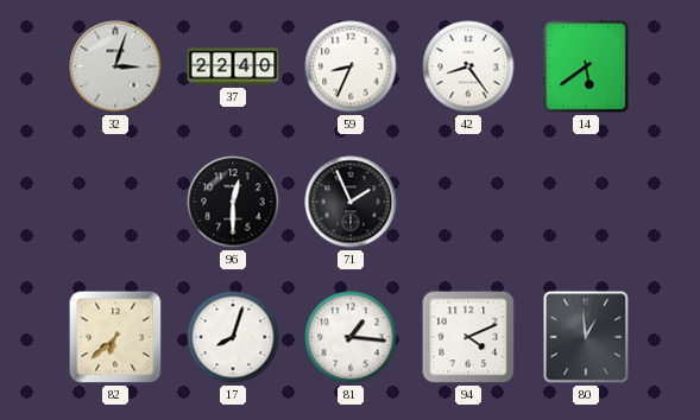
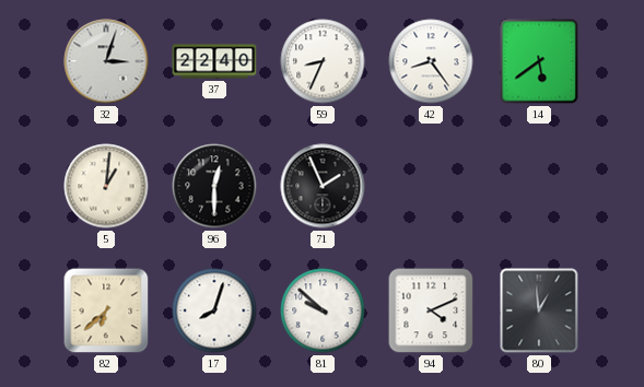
5: none -> 1:01
81: 1:16 -> 9:52
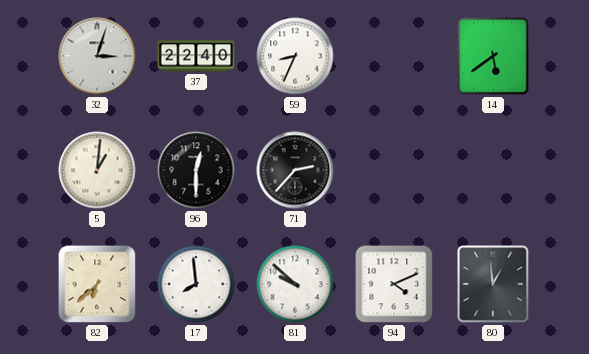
42: 8:24 -> none
71: 1:56 -> 2:37
17: 8:03 -> 7:59
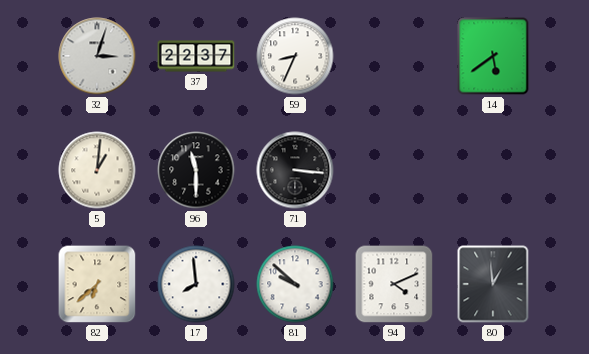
37: 22:40 -> 22:37
96: 12:30 -> 11:30
71: 2:37 -> 3:16
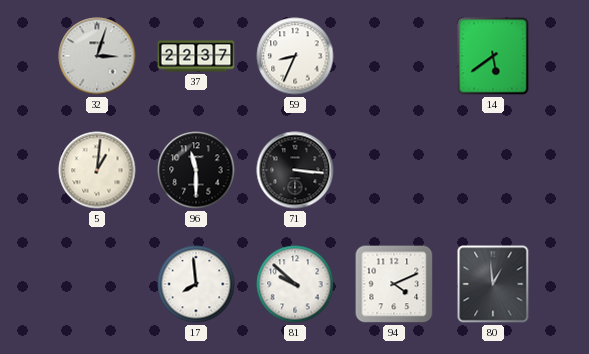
82: 6:38 -> none
